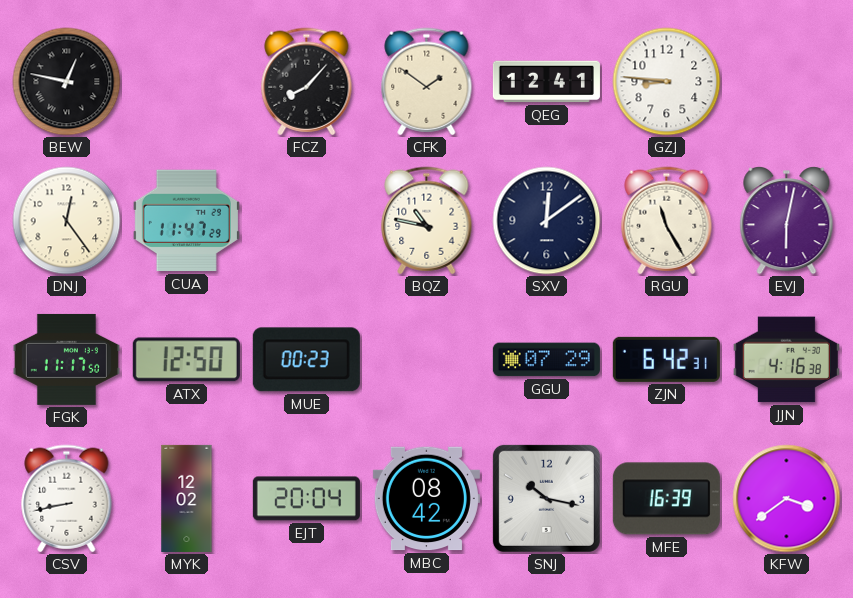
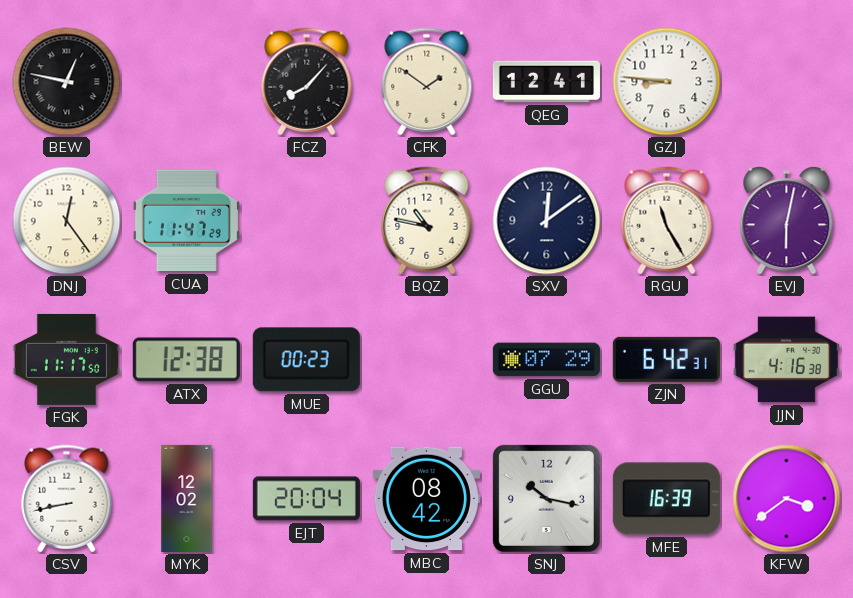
ATX: 12:50 -> 12:38
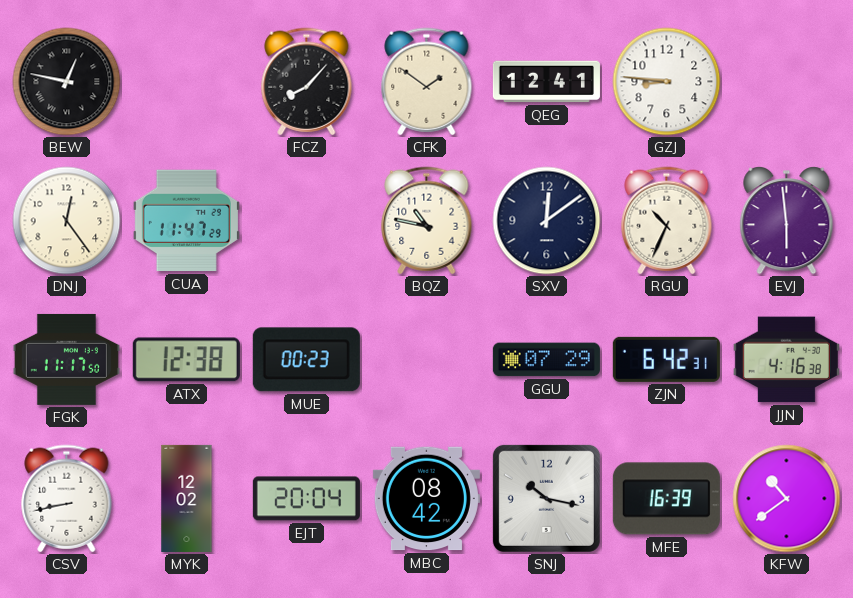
RGU: 11:25 -> 10:34
EVJ: 6:02 -> 5:59
KFW: 3:39 -> 10:39
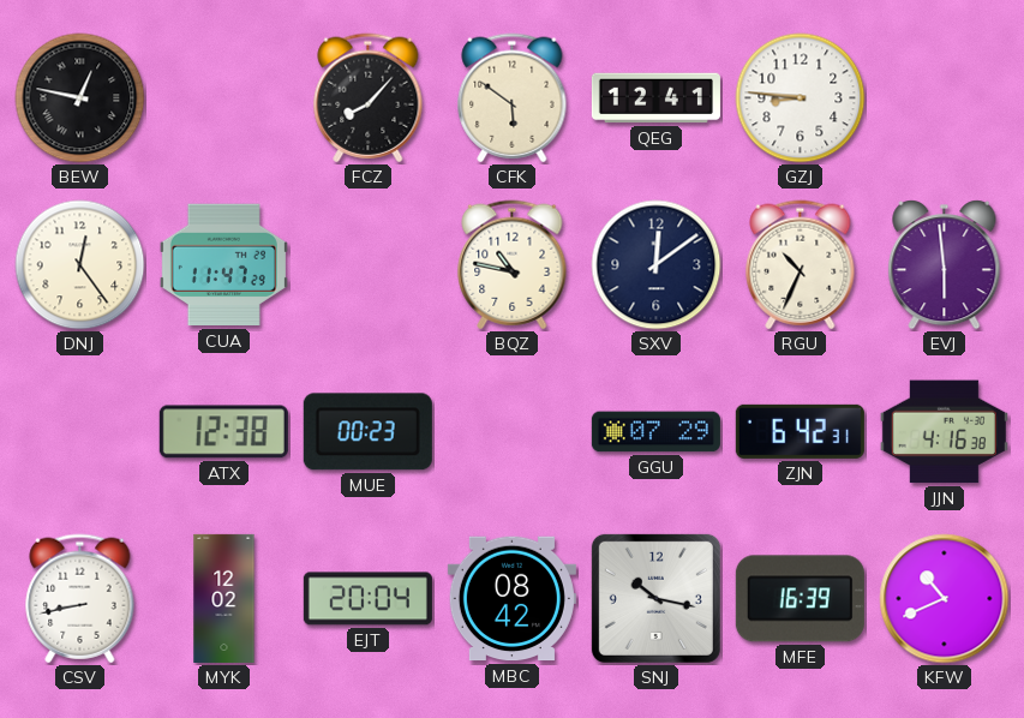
CFK: 1:51 -> 5:51
FGK: 11:17 -> none
KFW: 10:39 -> 10:41
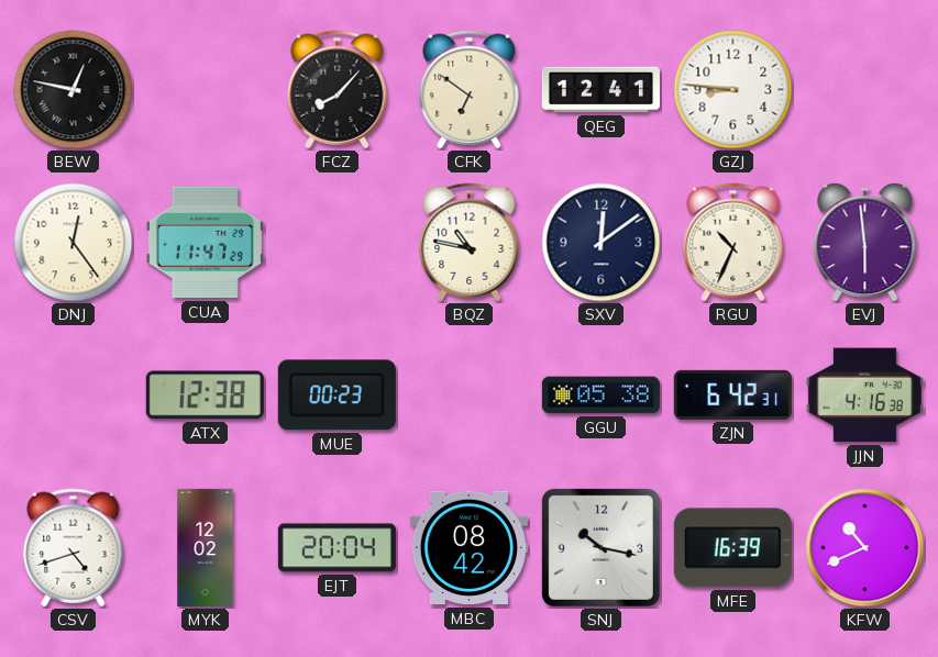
CFK: 5:51 -> 6:51
GGU: 07:29 -> 05:38
CSV: 8:43 -> 4:42
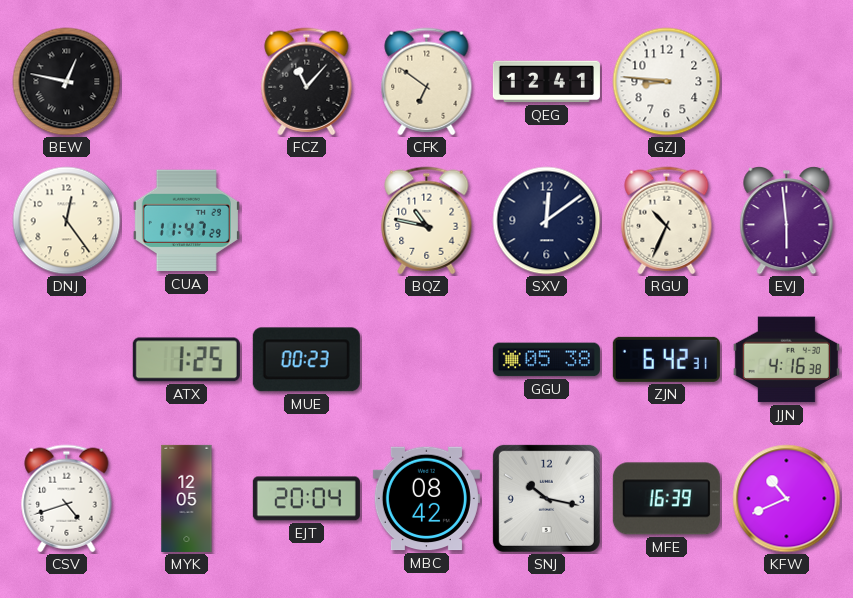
FCZ: 8:07 -> 11:07
ATX: 12:38 -> 1:25
MYK: 12:02 -> 12:05
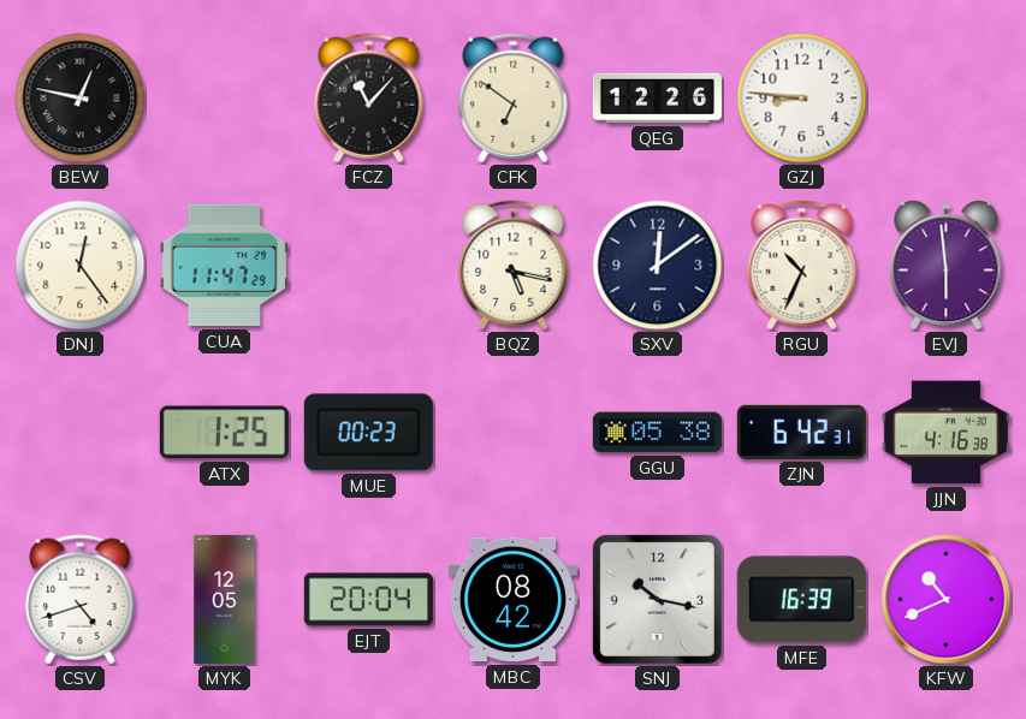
QEG: 12:41 -> 12:26
BQZ: 10:47 -> 5:17
